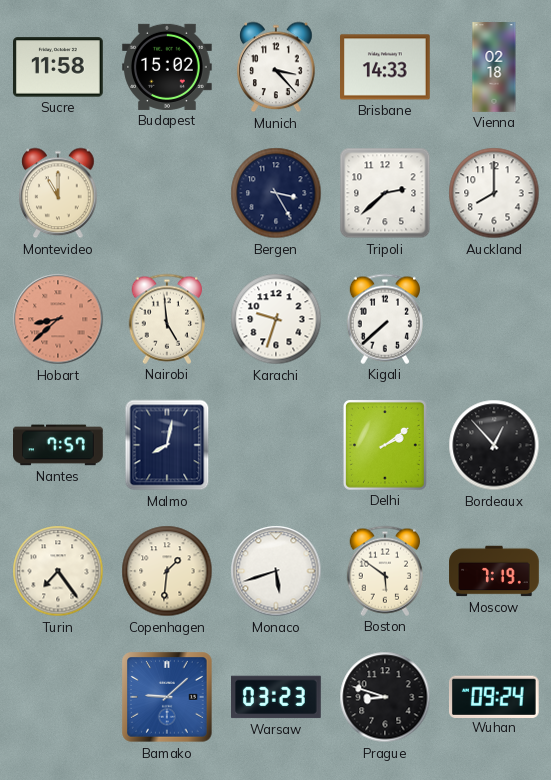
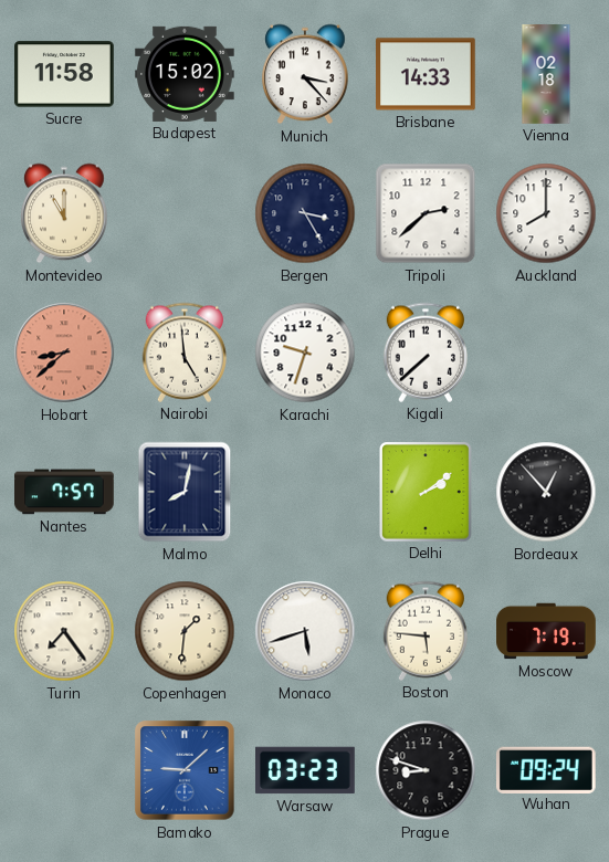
Boston: 5:51 -> 5:46
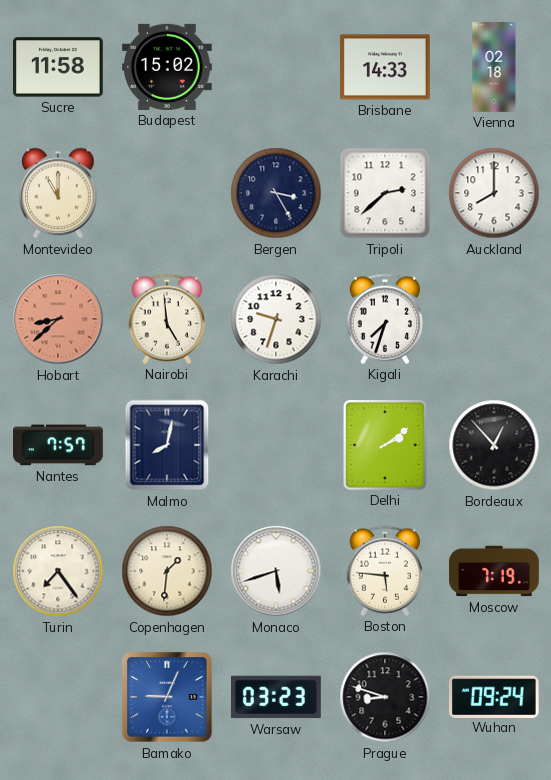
Munich: 3:23 -> none
Kigali: 7:38 -> 7:33
Bamako: 9:08 -> 9:04
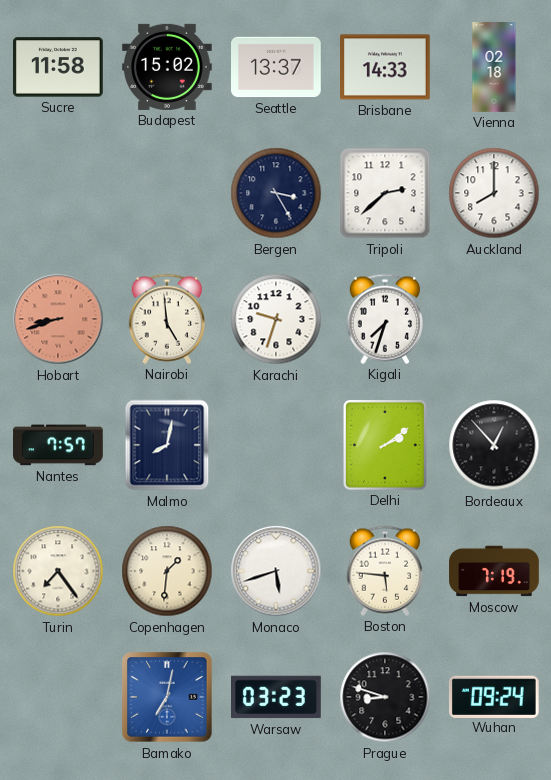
Seattle: none -> 13:37
Montevideo: 11:00 -> none
Hobart: 8:38 -> 8:42
Bamako: 9:04 -> 7:02
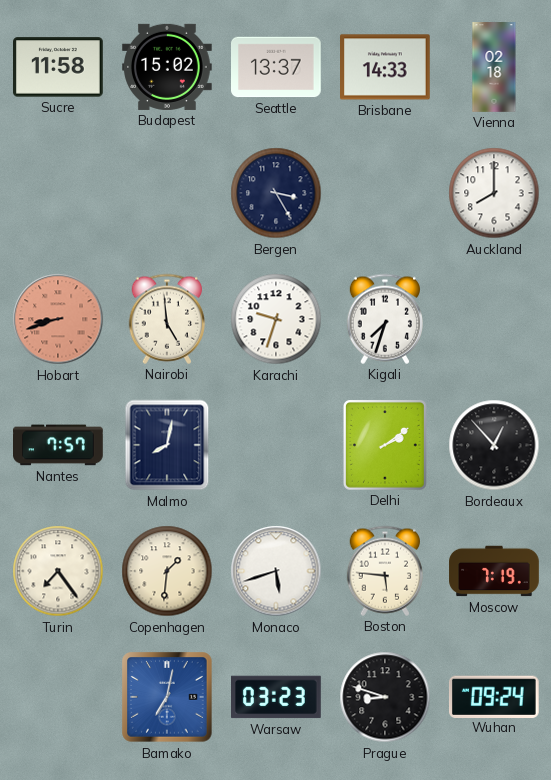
Tripoli: 2:38 -> none
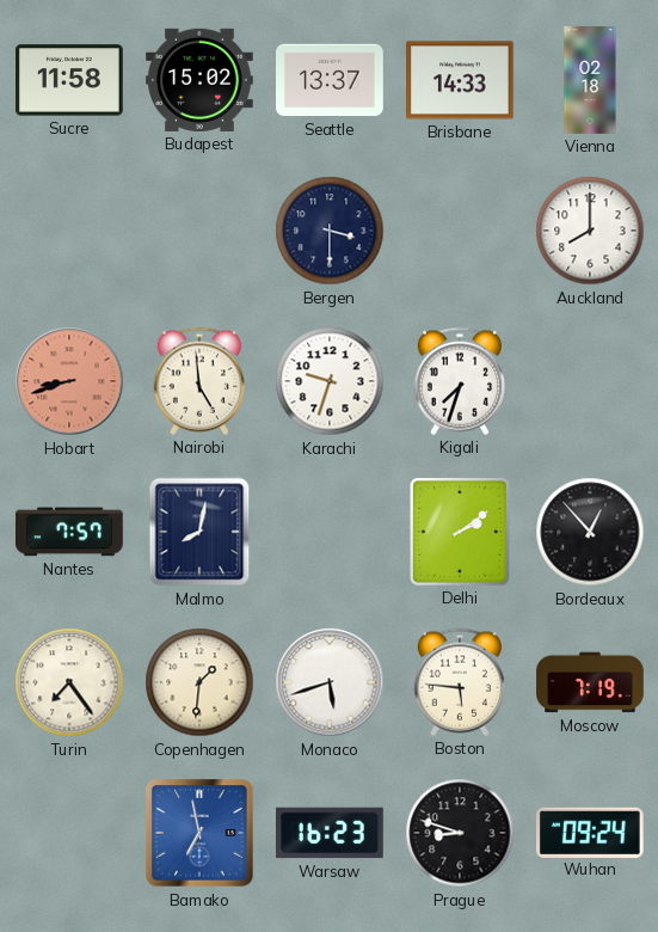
Bergen: 3:25 -> 3:30
Bamako: 7:02 -> 6:58
Warsaw: 03:23 -> 16:23
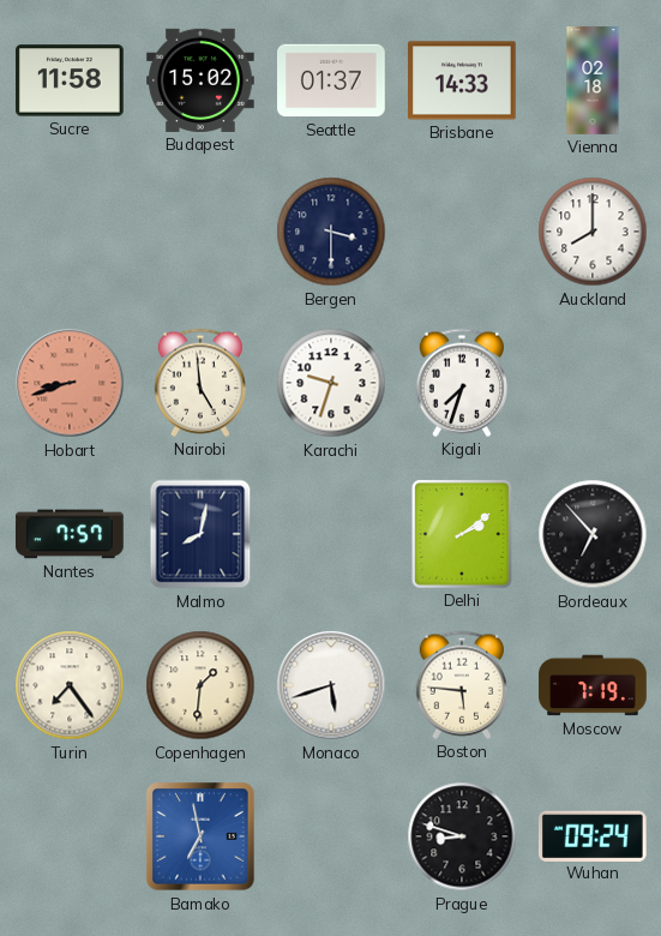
Seattle: 13:37 -> 01:37
Bordeaux: 12:53 -> 6:53
Warsaw: 16:23 -> none
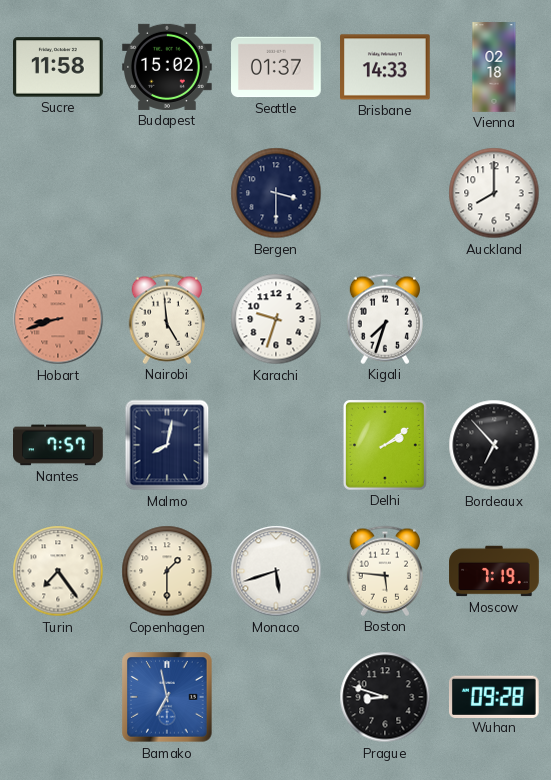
Copenhagen: 1:31 -> 1:30
Wuhan: 09:24 -> 09:28
